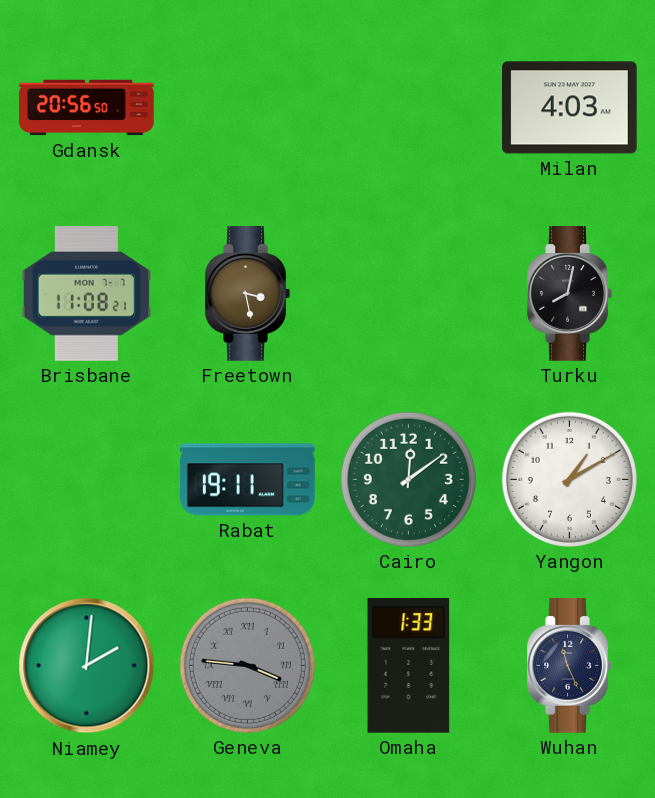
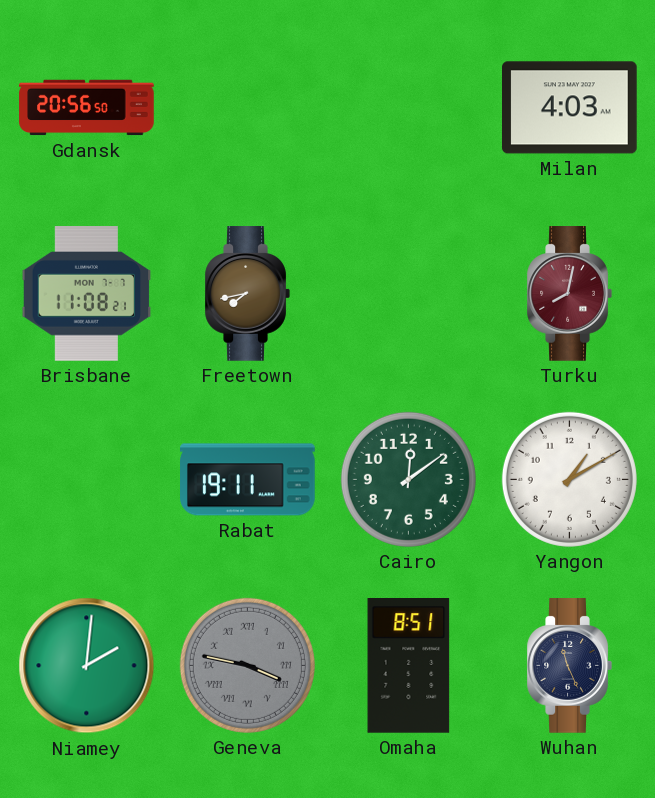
Freetown: 3:28 -> 7:43
Turku dial: black -> burgundy
Geneva: 3:46 -> 3:47
Omaha: 1:33 -> 8:51
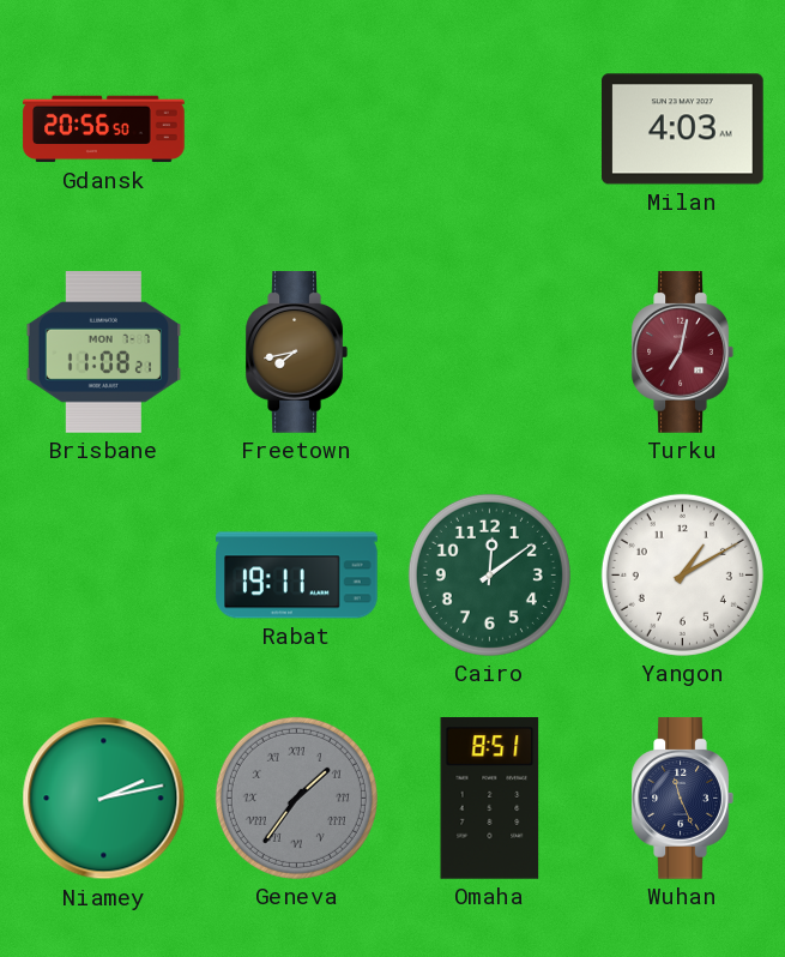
Turku: 8:02 -> 7:02
Niamey: 2:01 -> 2:13
Geneva: 3:47 -> 1:36
